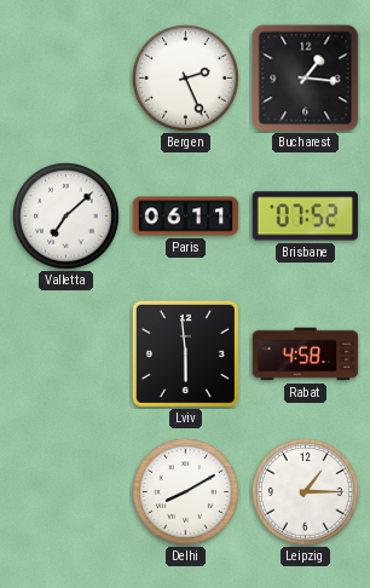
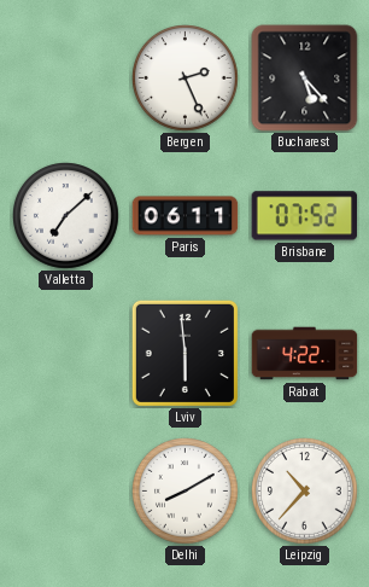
Bucharest: 1:16 -> 5:23
Rabat: 4:58 -> 4:22
Leipzig: 1:15 -> 10:37
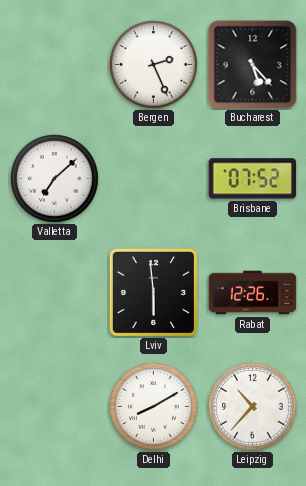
Paris: 06:11 -> none
Rabat: 4:22 -> 12:26
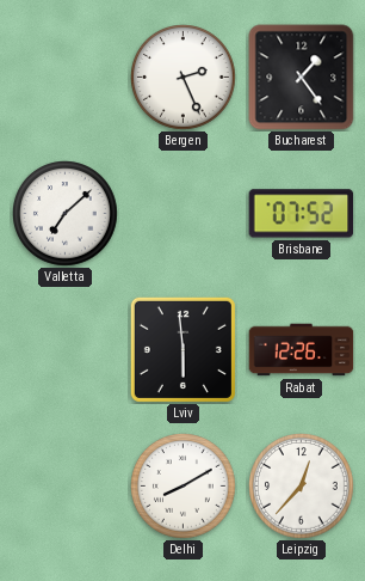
Bucharest: 5:23 -> 1:24
Leipzig: 10:37 -> 12:37
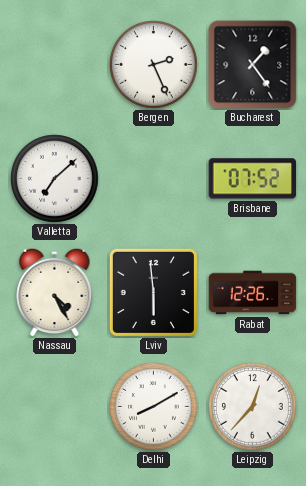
Nassau: none -> 4:25
